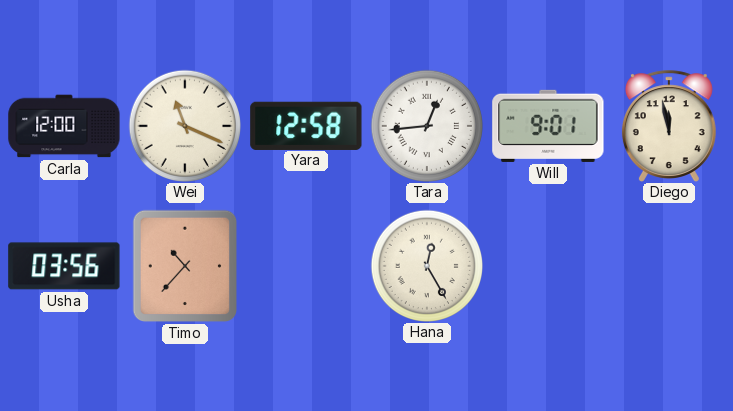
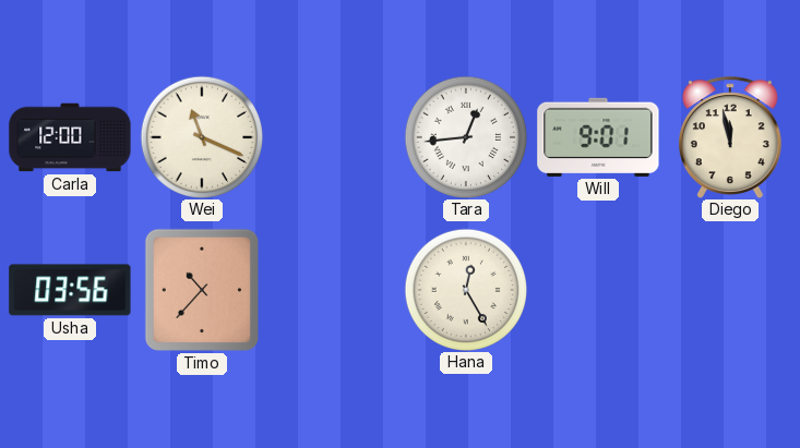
Yara: 12:58 -> none
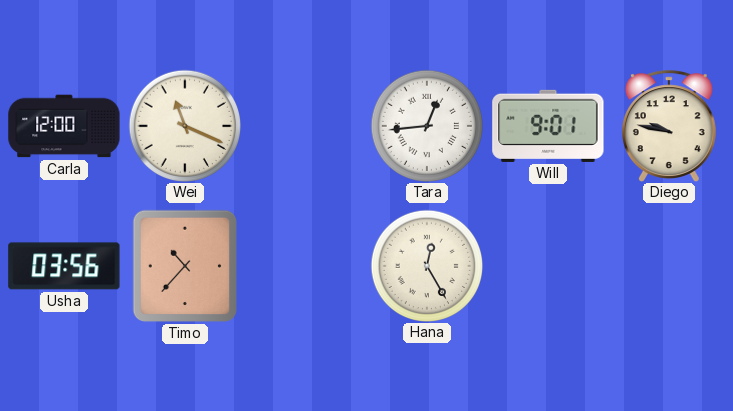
Diego: 11:58 -> 9:47
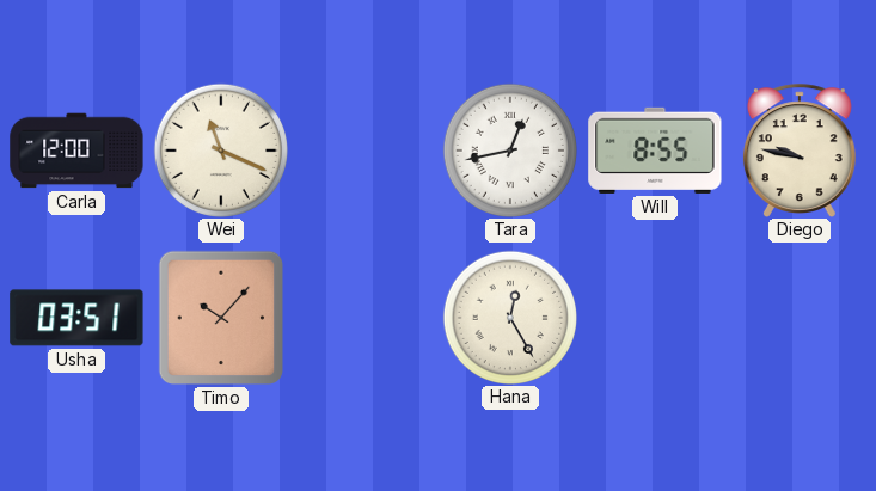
Tara: 12:44 -> 12:43
Will: 9:01 -> 8:55
Usha: 03:56 -> 03:51
Timo: 10:37 -> 10:07
